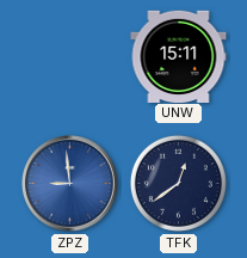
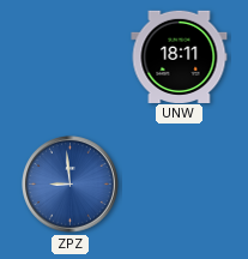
UNW: 15:11 -> 18:11
TFK: 12:39 -> none
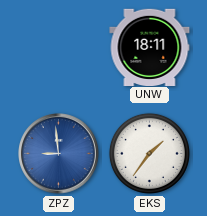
EKS: none -> 1:36
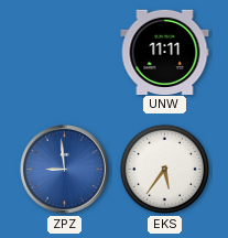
UNW: 18:11 -> 11:11
EKS: 1:36 -> 5:36
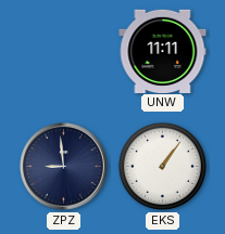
ZPZ dial: blue -> navy
EKS: 5:36 -> 1:06
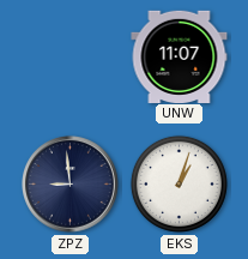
UNW: 11:11 -> 11:07
EKS: 1:06 -> 1:03
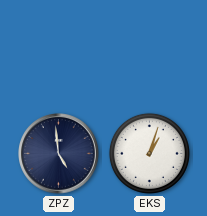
UNW: 11:07 -> none
ZPZ: 8:59 -> 4:59
